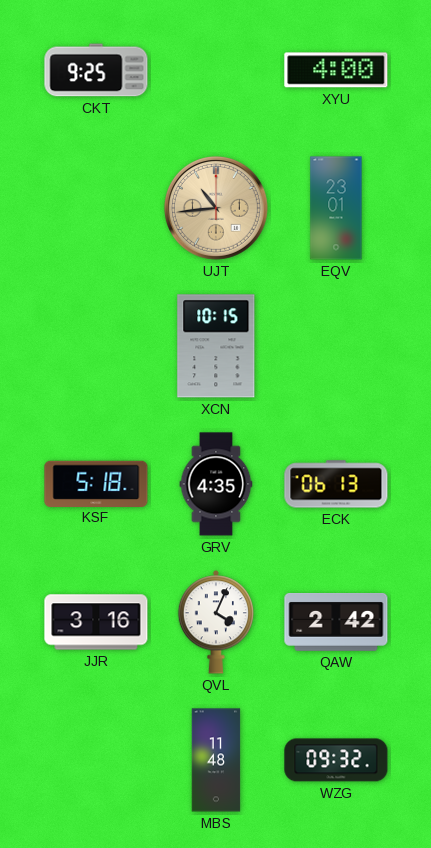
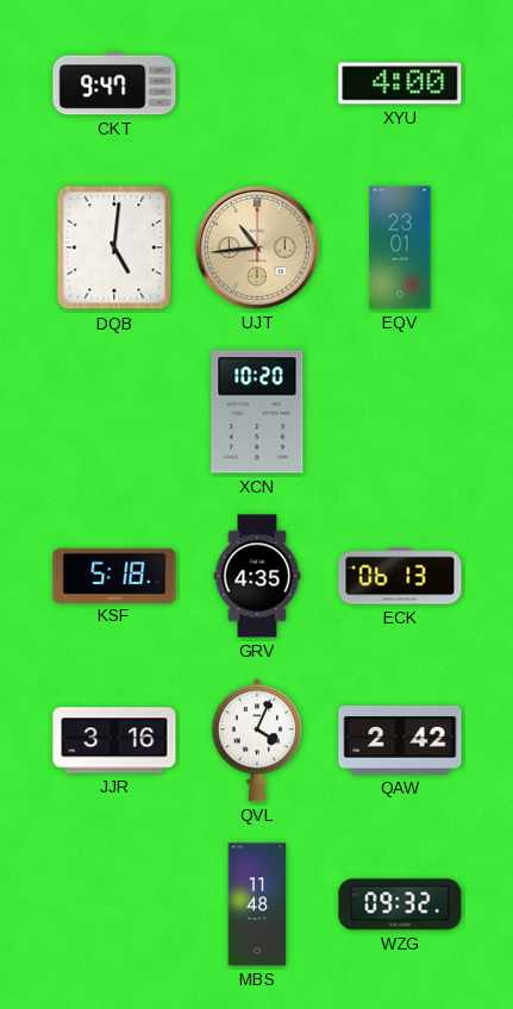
CKT: 9:25 -> 9:47
DQB: none -> 5:01
XCN: 10:15 -> 10:20
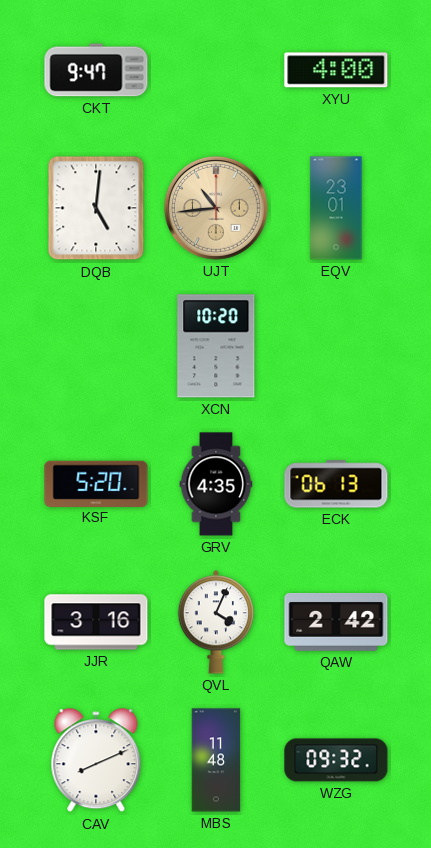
KSF: 5:18 -> 5:20
CAV: none -> 8:11
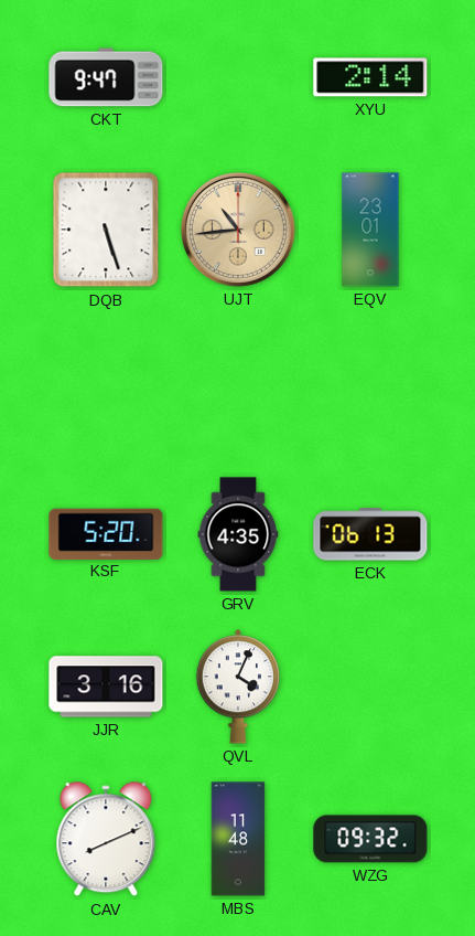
XYU: 4:00 -> 2:14
DQB: 5:01 -> 5:27
XCN: 10:20 -> none
QAW: 2:42 -> none
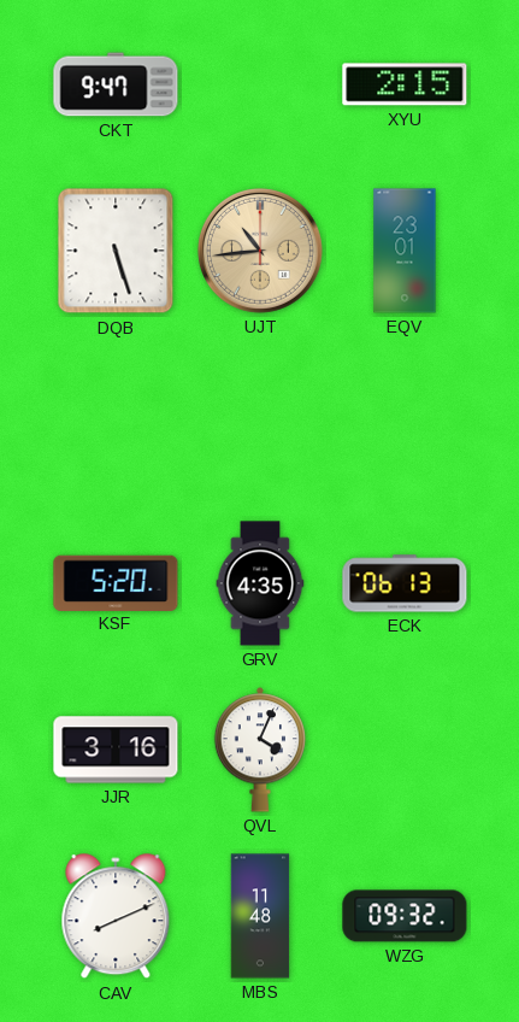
XYU: 2:14 -> 2:15
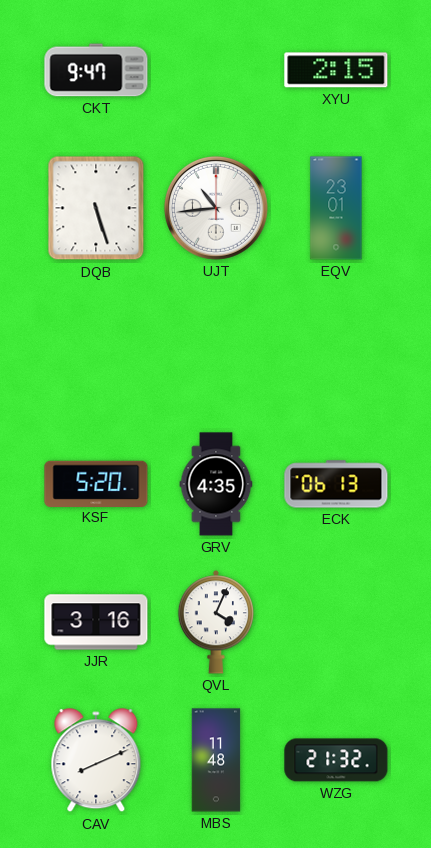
UJT dial: champagne -> white
WZG: 09:32 -> 21:32
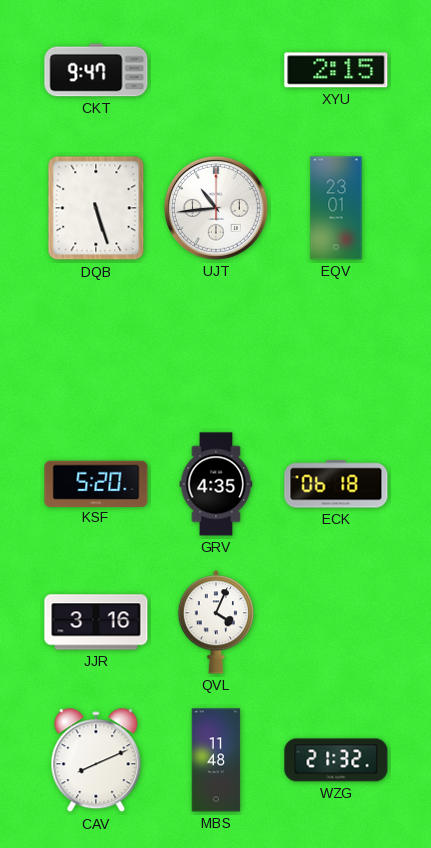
ECK: 06:13 -> 06:18
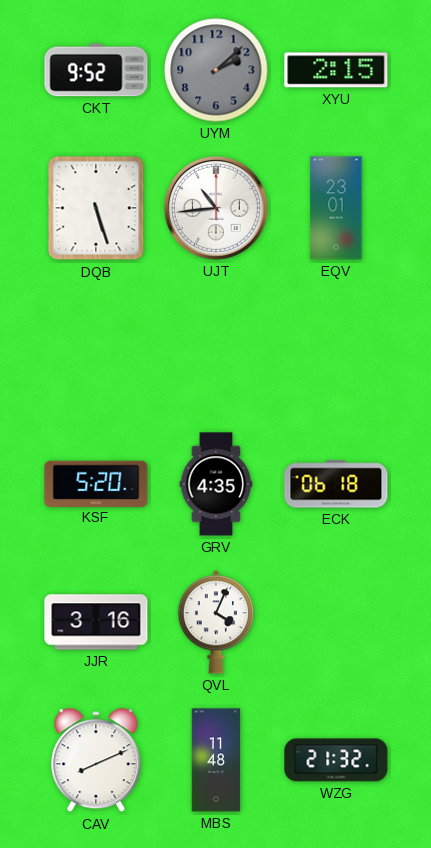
CKT: 9:47 -> 9:52
UYM: none -> 2:08
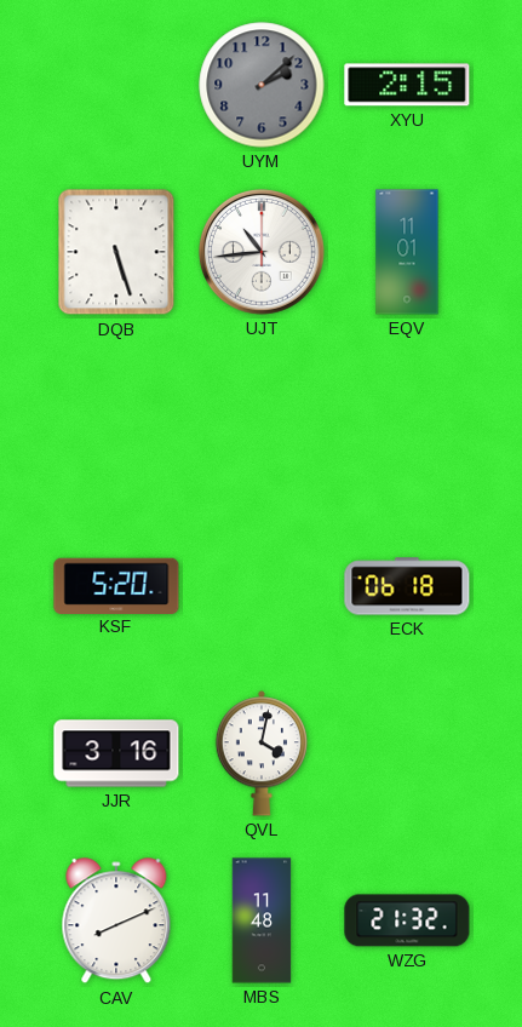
CKT: 9:52 -> none
EQV: 23:01 -> 11:01
GRV: 4:35 -> none
QVL: 4:04 -> 4:02
